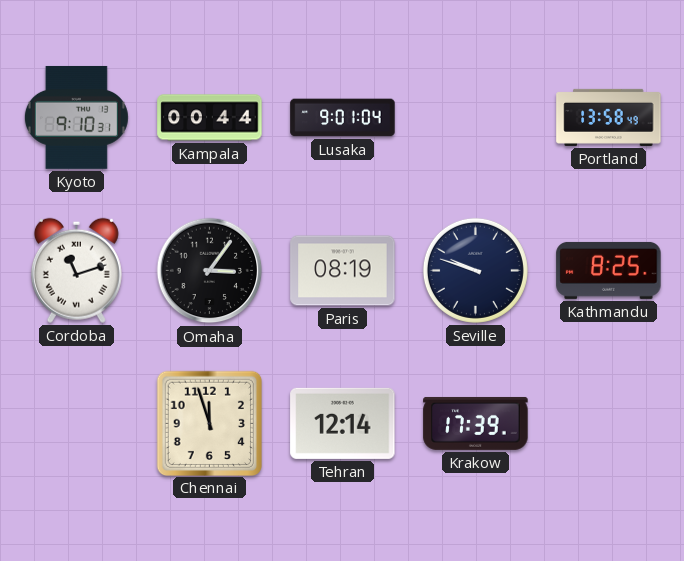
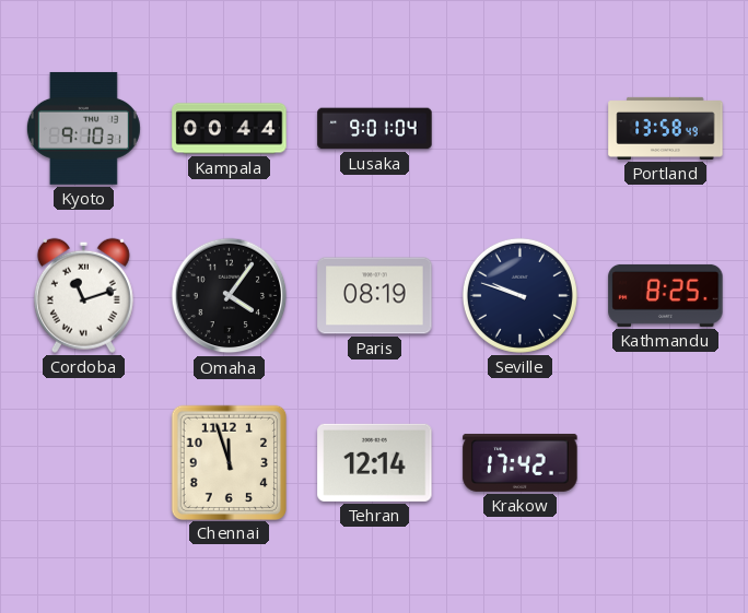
Omaha: 3:06 -> 4:06
Krakow: 17:39 -> 17:42
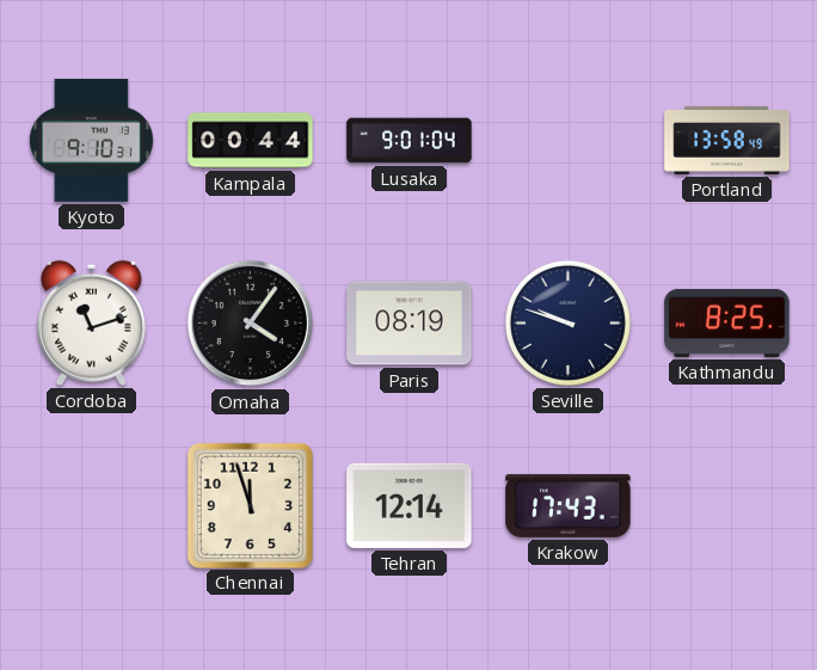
Krakow: 17:42 -> 17:43
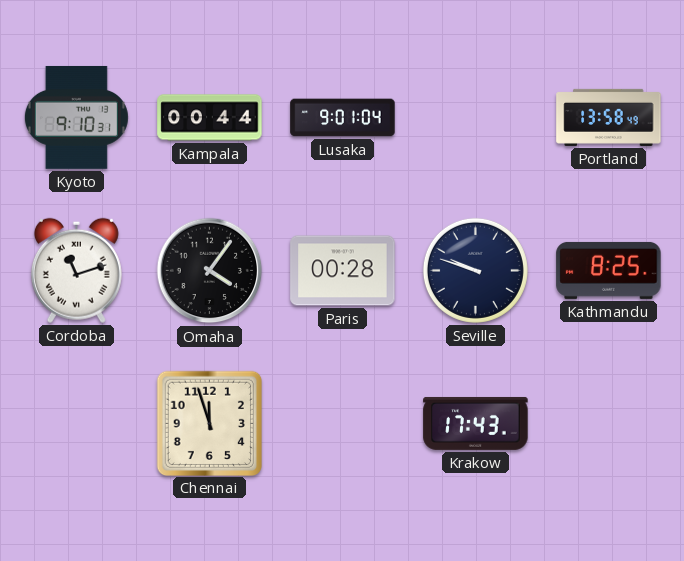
Paris: 08:19 -> 00:28
Tehran: 12:14 -> none
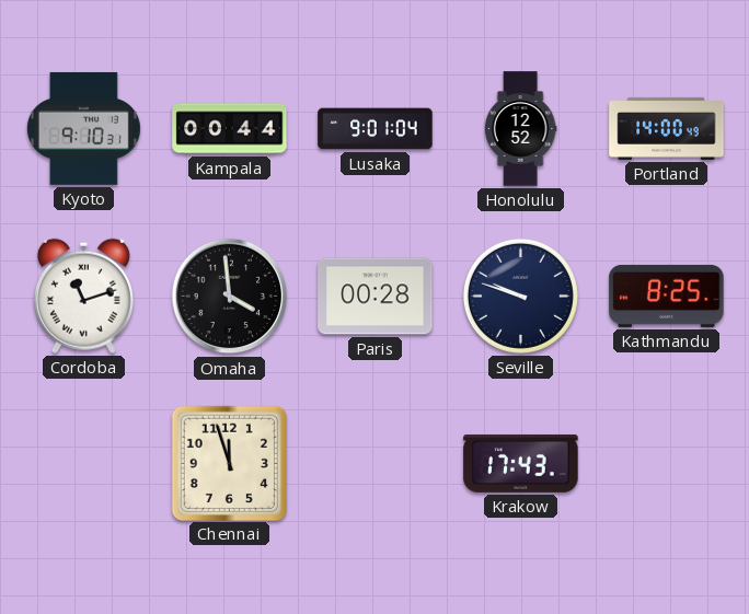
Honolulu: none -> 12:52
Portland: 13:58 -> 14:00
Omaha: 4:06 -> 3:59
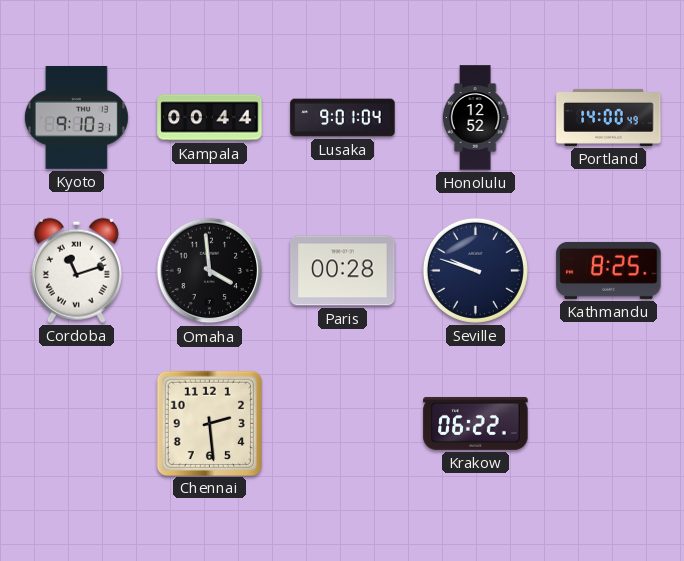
Chennai: 11:57 -> 2:29
Krakow: 17:43 -> 06:22
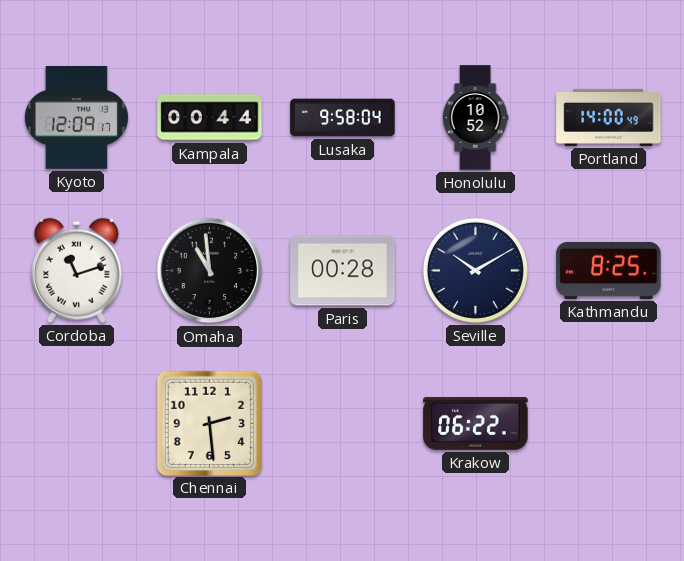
Kyoto: 9:10 -> 12:09
Lusaka: 9:01 -> 9:58
Honolulu: 12:52 -> 10:52
Omaha: 3:59 -> 10:59
Seville: 9:48 -> 10:10
